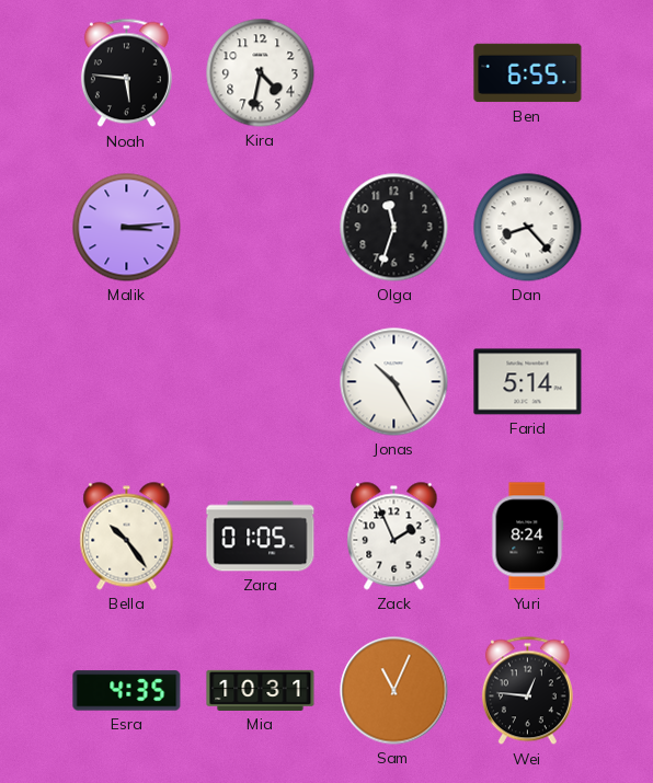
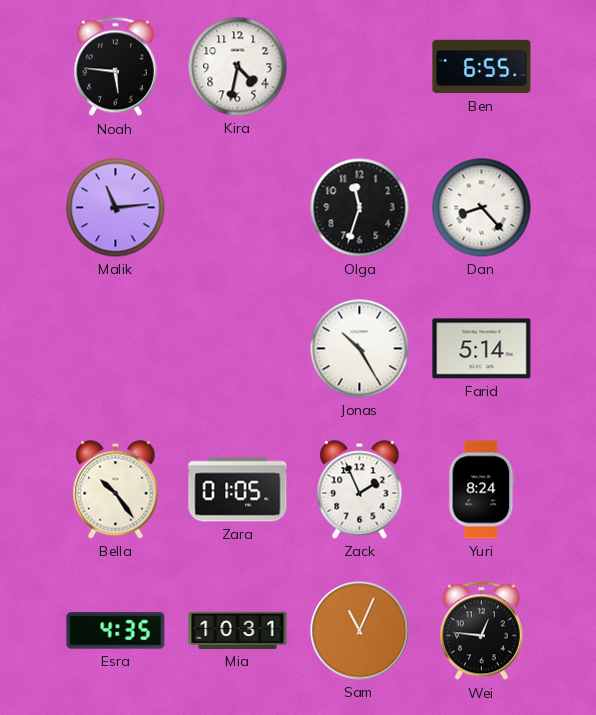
Malik: 3:14 -> 11:14
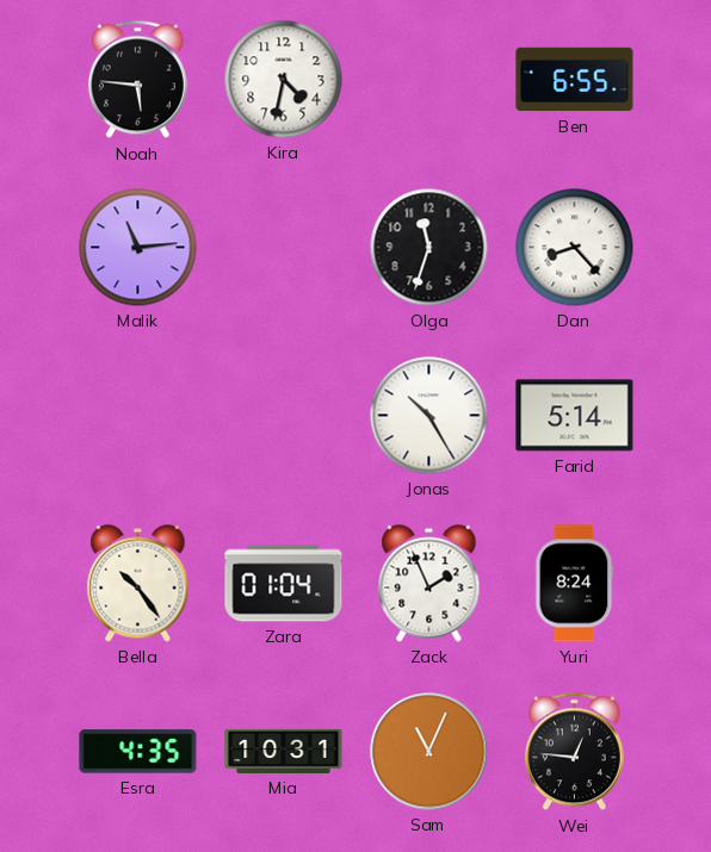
Zara: 01:05 -> 01:04
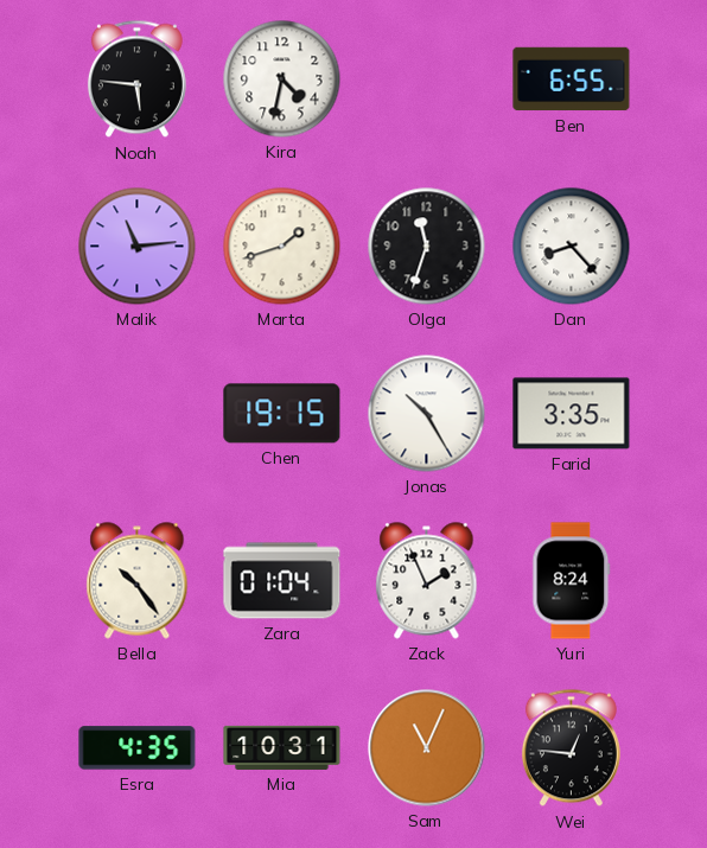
Marta: none -> 1:42
Chen: none -> 19:15
Farid: 5:14 -> 3:35
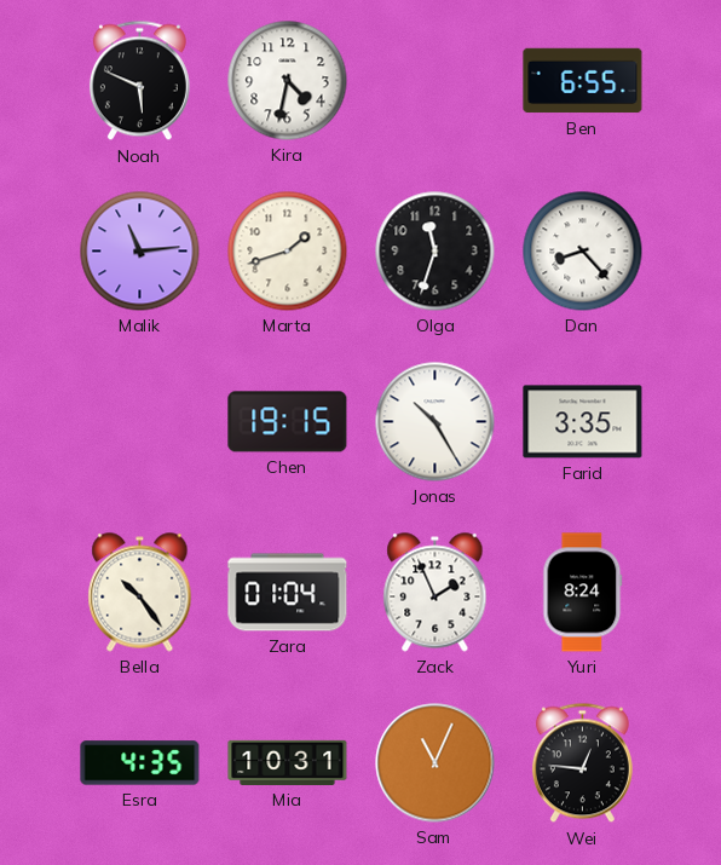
Noah: 5:46 -> 5:49
